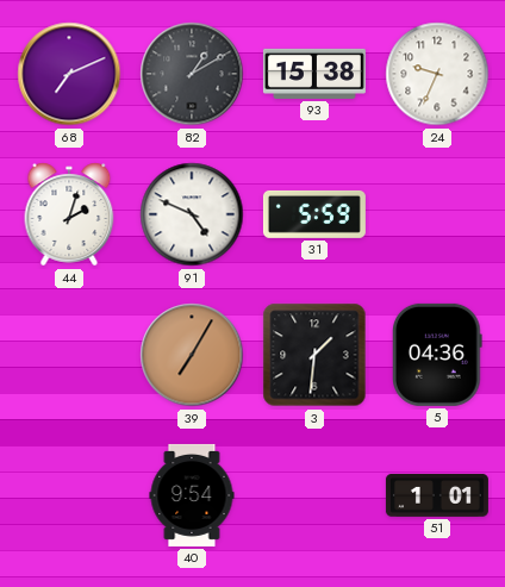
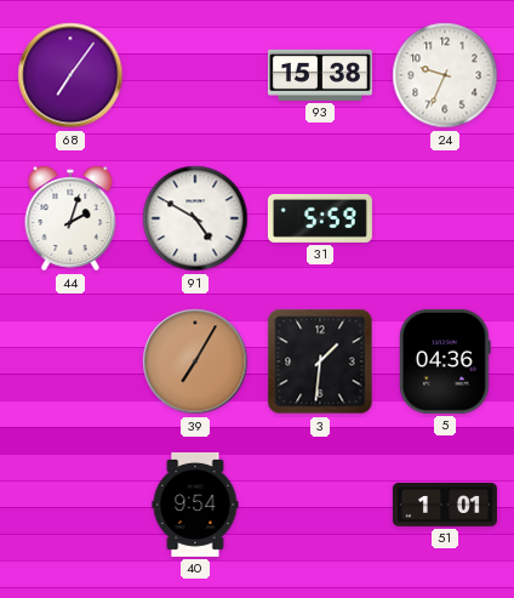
68: 7:11 -> 7:06
82: 1:10 -> none
91: 4:49 -> 4:50
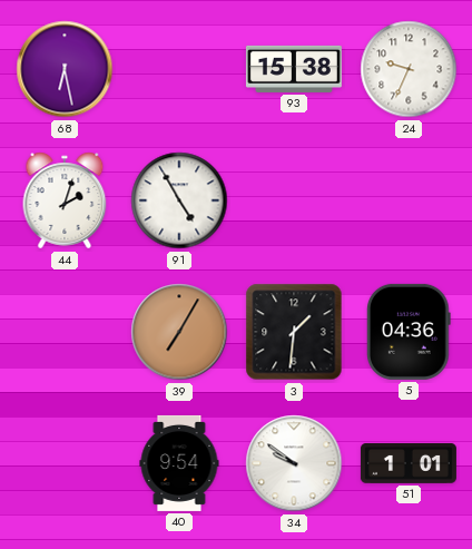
68: 7:06 -> 6:28
91: 4:50 -> 4:55
31: 5:59 -> none
34: none -> 9:51
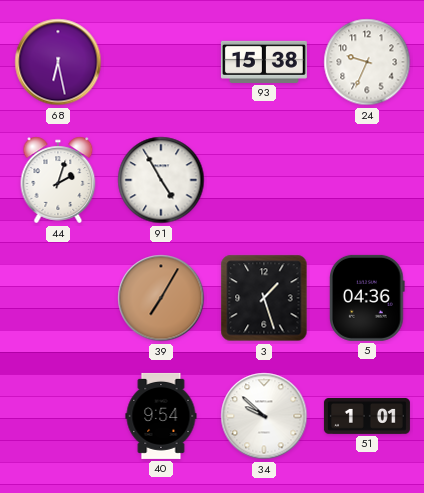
3: 1:31 -> 1:27
34: 9:51 -> 9:52
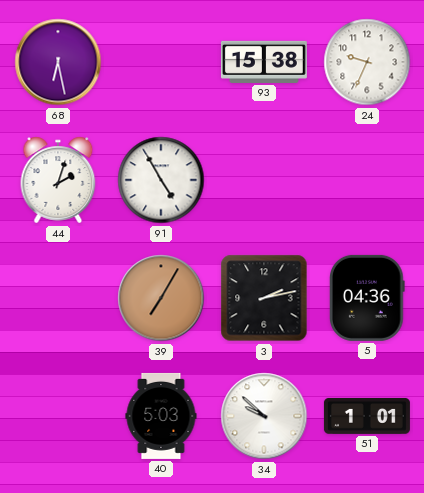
3: 1:27 -> 2:13
40: 9:54 -> 5:03
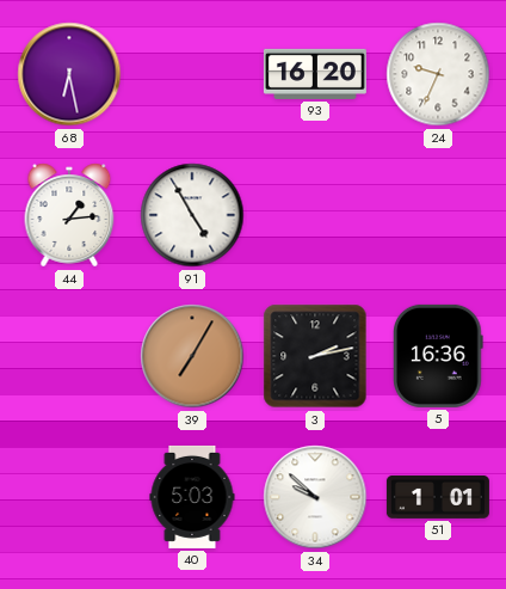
93: 15:38 -> 16:20
44: 2:03 -> 1:14
5: 04:36 -> 16:36
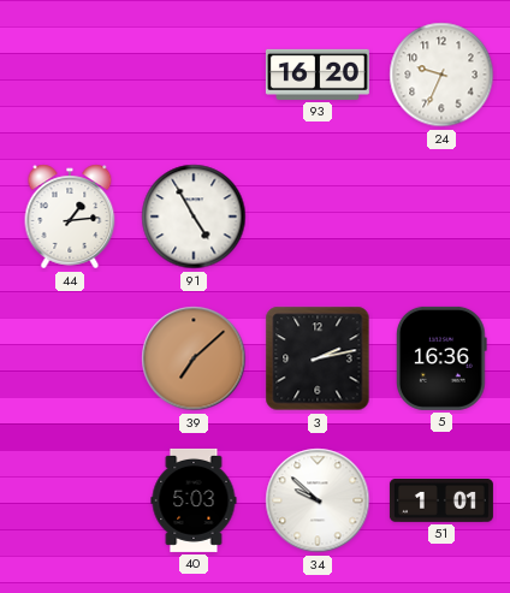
68: 6:28 -> none
39: 7:05 -> 7:08
